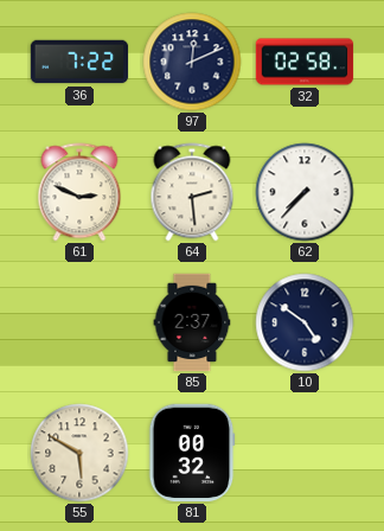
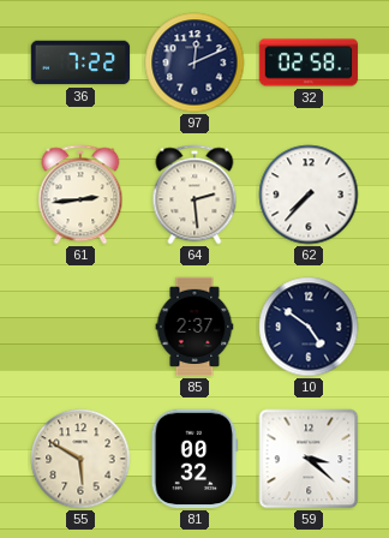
61: 2:49 -> 2:44
59: none -> 3:22
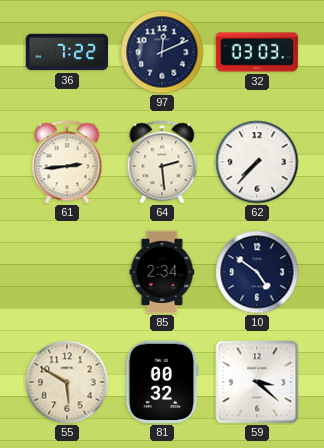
32: 02:58 -> 03:03
85: 2:37 -> 2:34
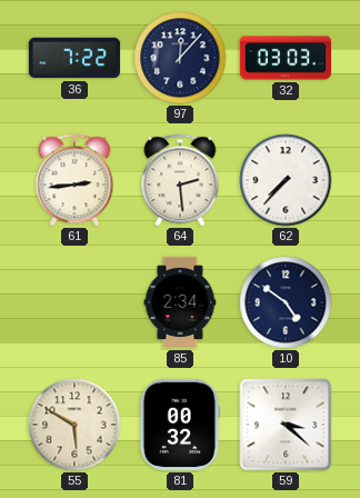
97: 12:11 -> 12:07
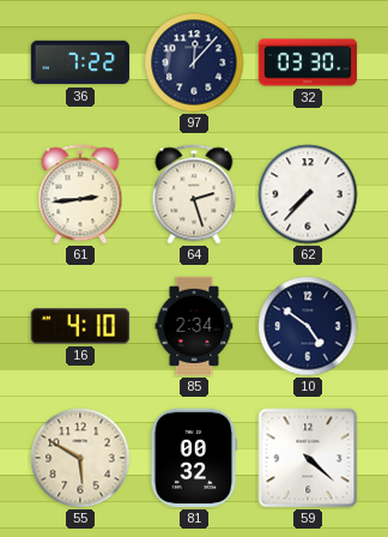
32: 03:03 -> 03:30
64: 2:29 -> 2:27
16: none -> 4:10
59: 3:22 -> 4:22
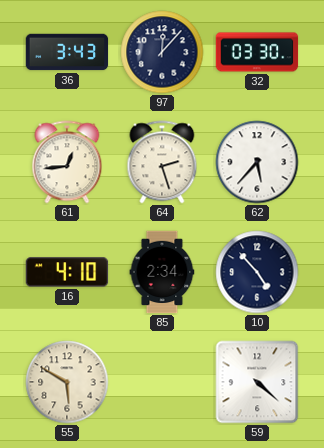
36: 7:22 -> 3:43
61: 2:44 -> 12:44
62: 7:37 -> 5:37
10: 4:51 -> 4:53
81: 00:32 -> none
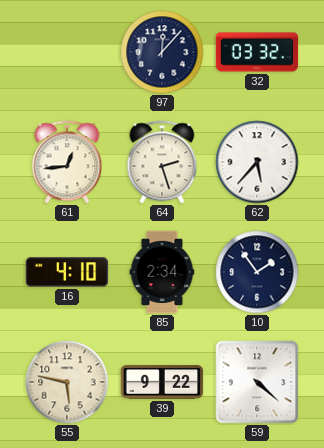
36: 3:43 -> none
32: 03:30 -> 03:32
10: 4:53 -> 1:54
55: 5:50 -> 5:47
39: none -> 9:22
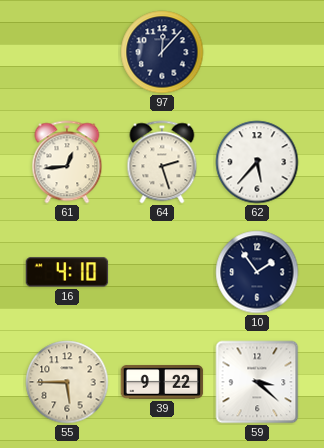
32: 03:32 -> none
85: 2:34 -> none
55: 5:47 -> 5:45
59: 4:22 -> 3:22
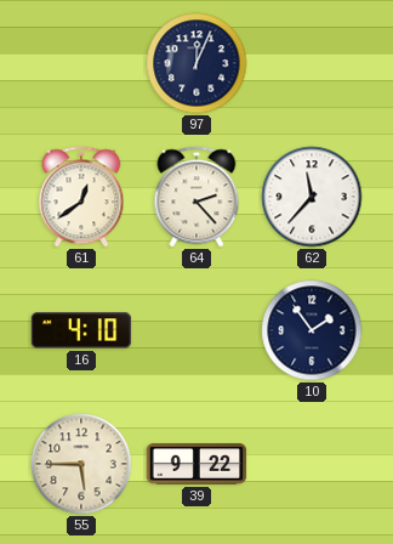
97: 12:07 -> 12:04
61: 12:44 -> 12:39
64: 2:27 -> 2:23
62: 5:37 -> 11:37
59: 3:22 -> none
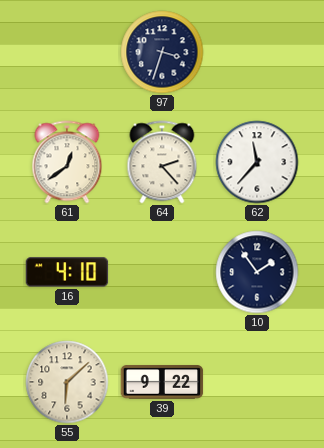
97: 12:04 -> 3:33
55: 5:45 -> 6:08
